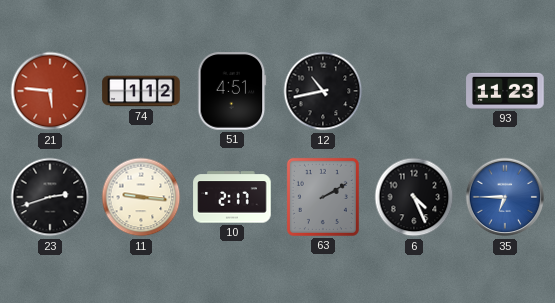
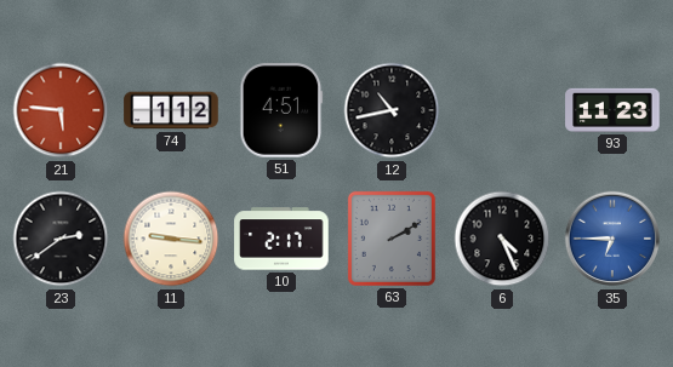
23: 2:42 -> 2:39
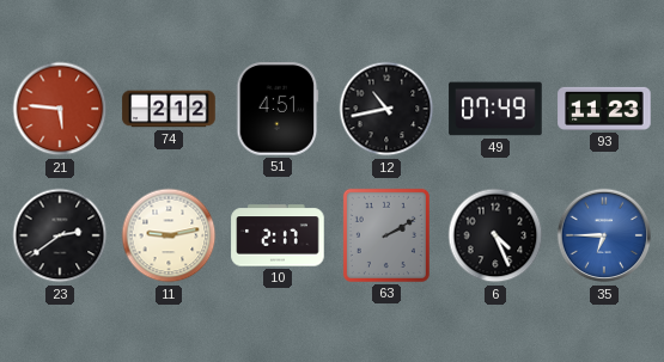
74: 1:12 -> 2:12
49: none -> 07:49
11: 9:16 -> 9:13
